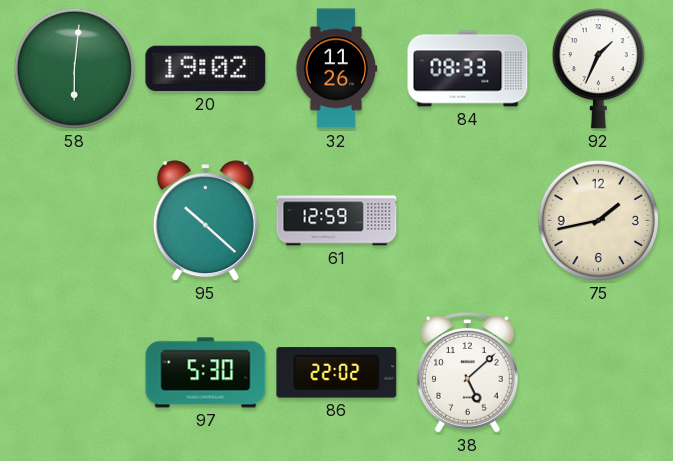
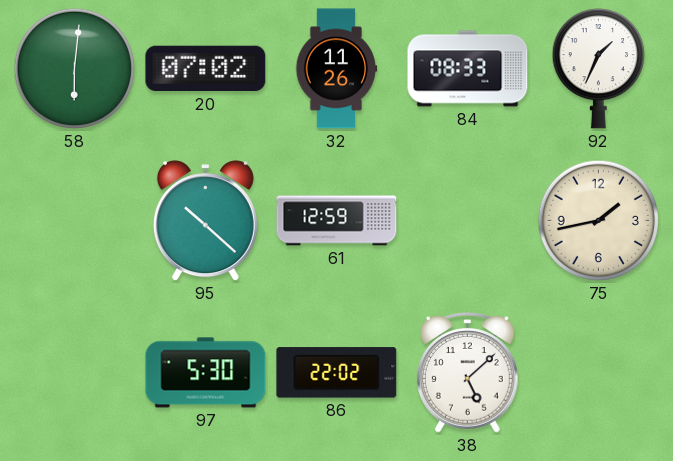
20: 19:02 -> 07:02
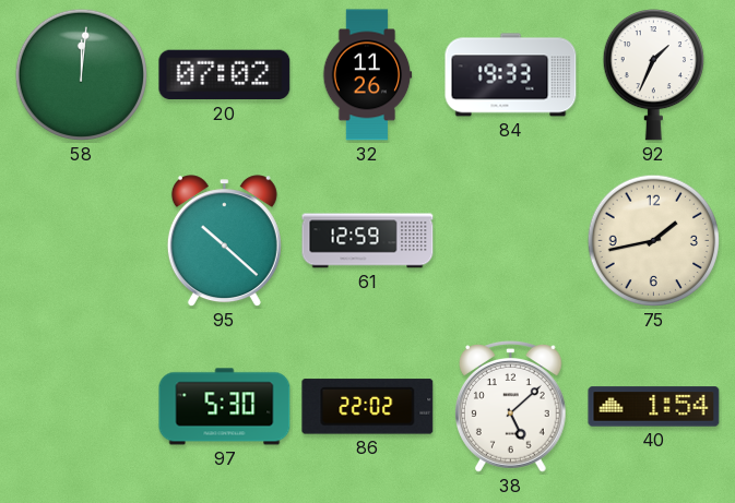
58: 6:01 -> 12:01
84: 08:33 -> 19:33
40: none -> 1:54
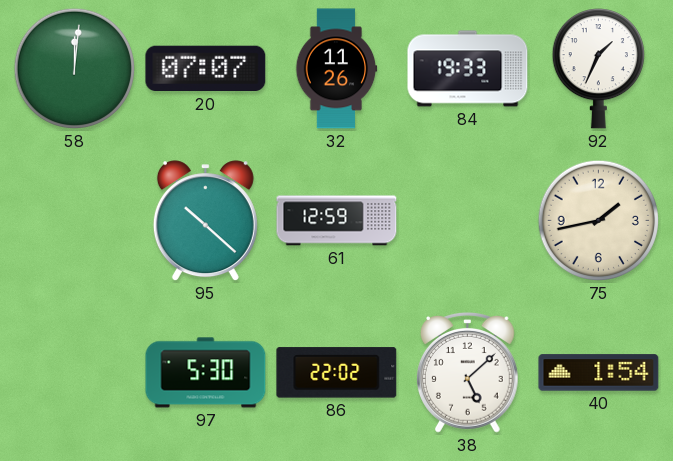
20: 07:02 -> 07:07
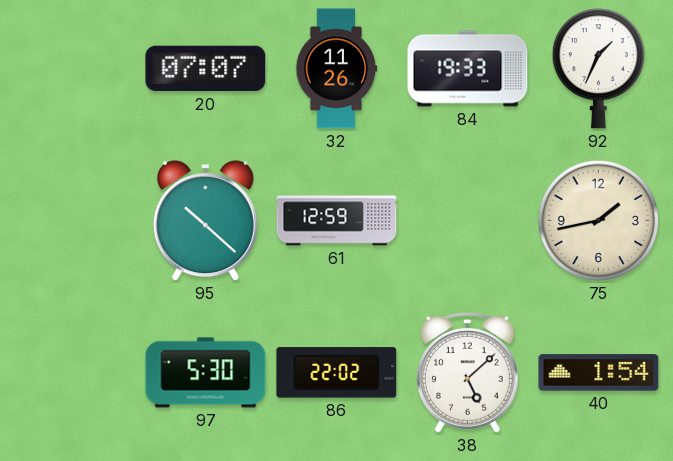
58: 12:01 -> none
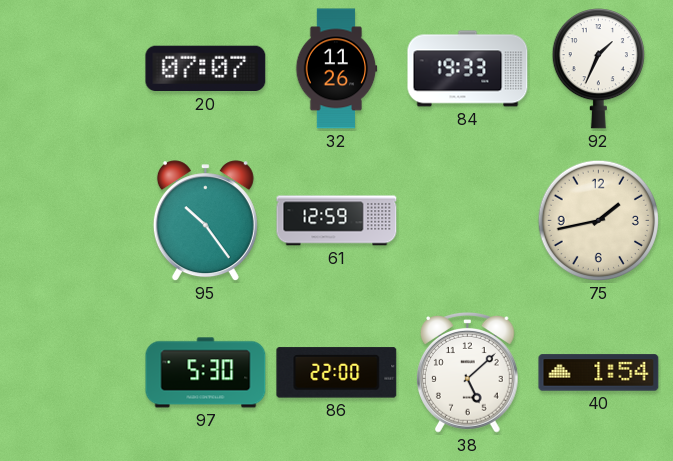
95: 10:22 -> 10:24
86: 22:02 -> 22:00
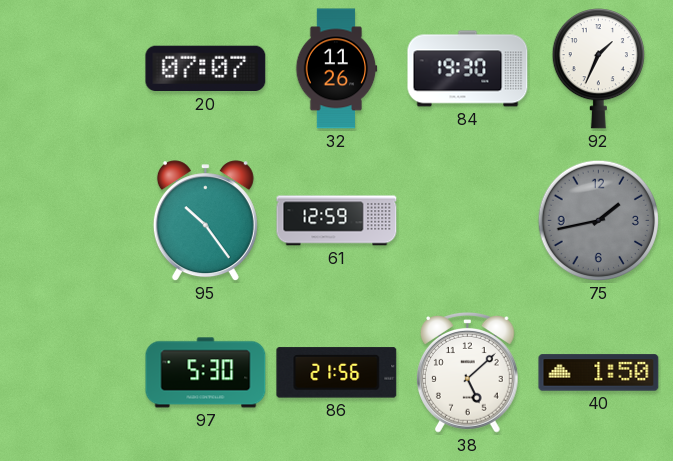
84: 19:33 -> 19:30
75 dial: cream -> grey
86: 22:00 -> 21:56
40: 1:54 -> 1:50
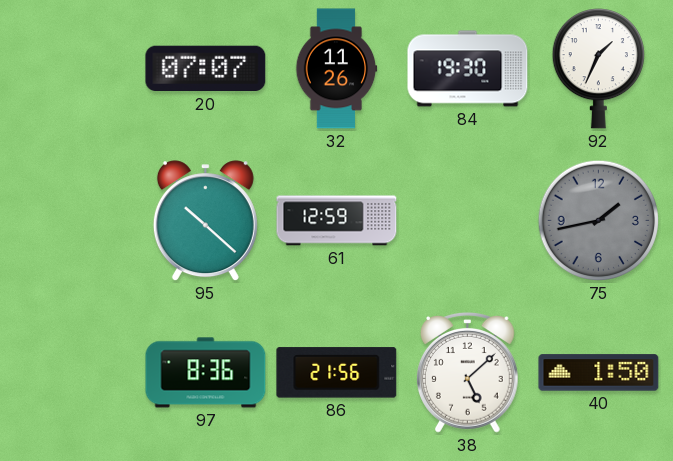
95: 10:24 -> 10:22
97: 5:30 -> 8:36
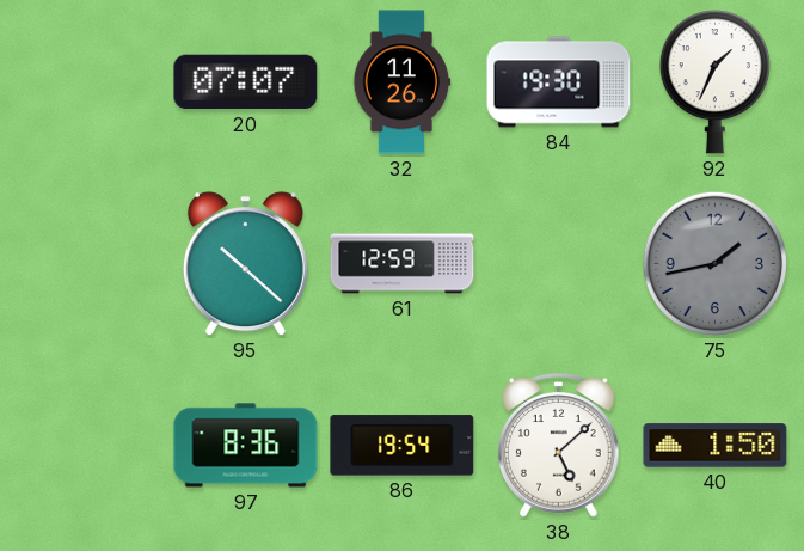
86: 21:56 -> 19:54
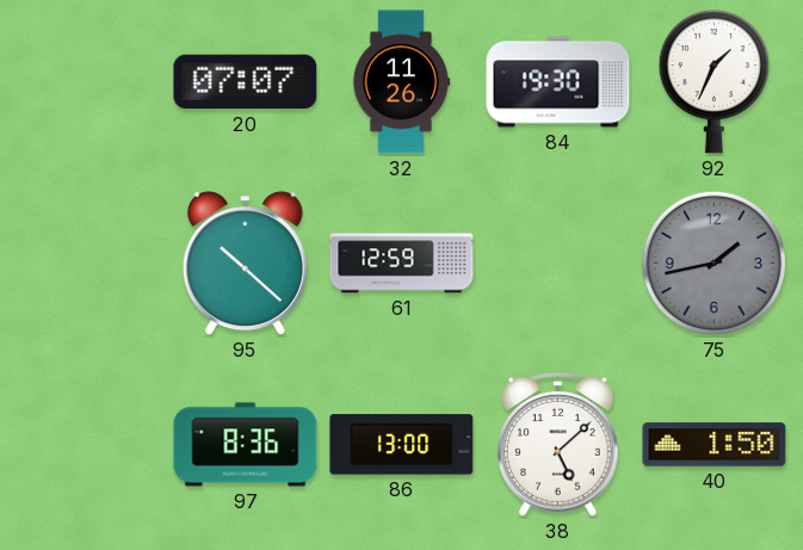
86: 19:54 -> 13:00
